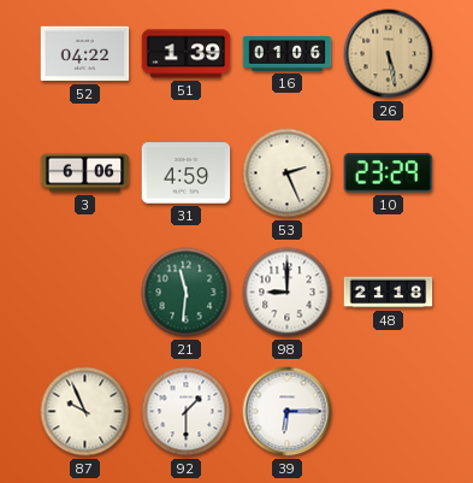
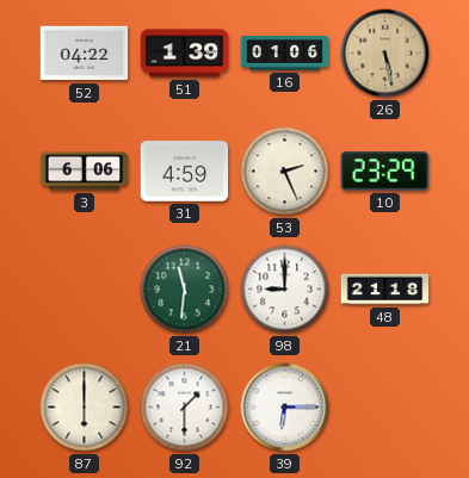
87: 9:56 -> 6:00
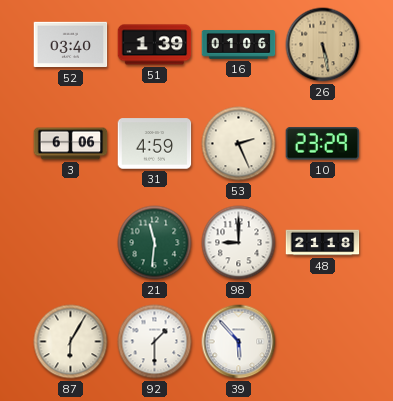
52: 04:22 -> 03:40
87: 6:00 -> 6:05
39: 6:15 -> 5:53
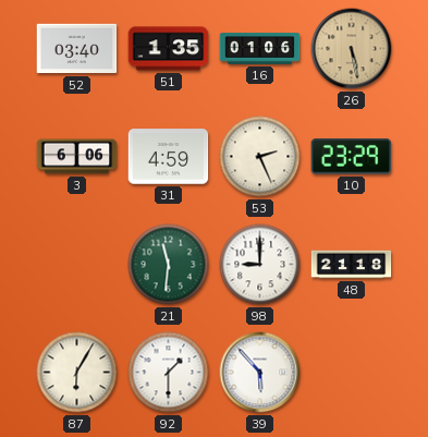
51: 1:39 -> 1:35
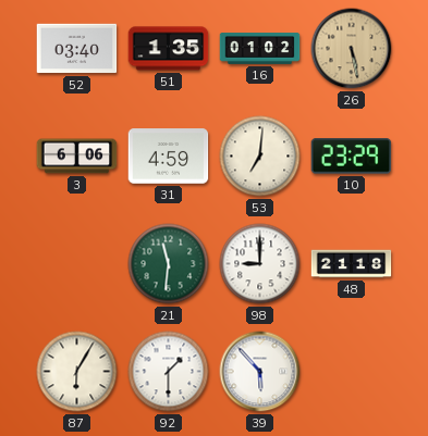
16: 01:06 -> 01:02
53: 2:26 -> 7:01
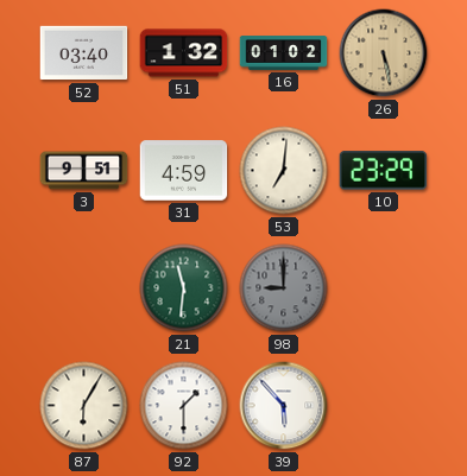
51: 1:35 -> 1:32
3: 6:06 -> 9:51
98 dial: white -> grey
48: 21:18 -> none
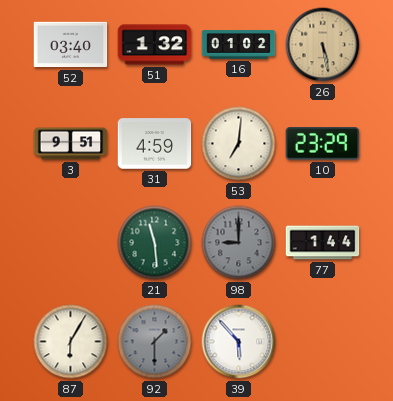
21: 11:31 -> 11:29
77: none -> 1:44
92 dial: white -> grey
